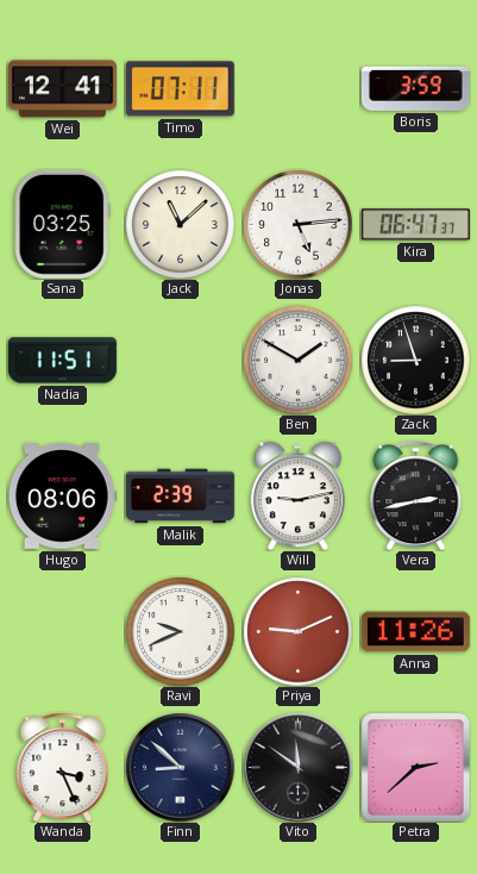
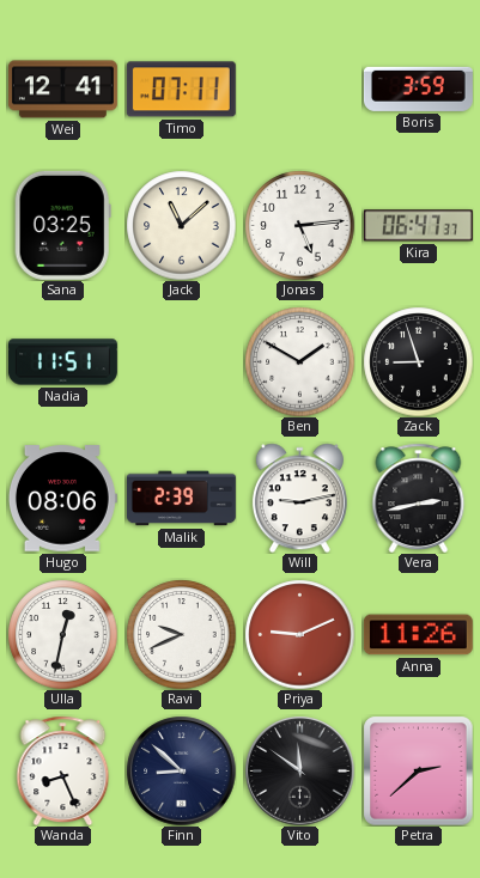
Ulla: none -> 12:32
Wanda: 3:26 -> 8:26
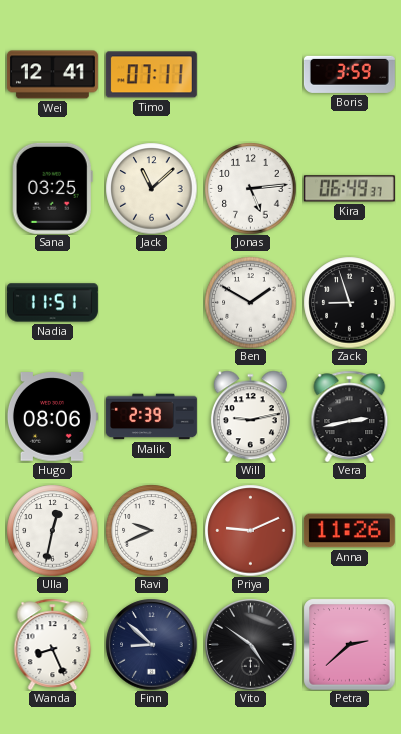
Kira: 06:47 -> 06:49
Vito: 11:51 -> 4:51
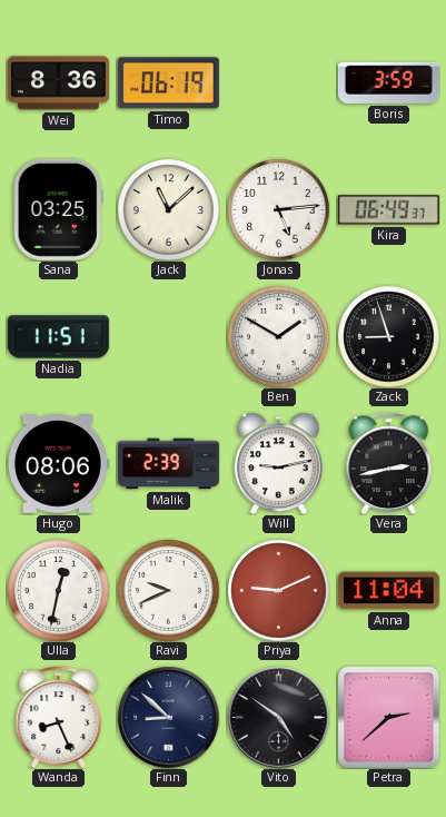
Wei: 12:41 -> 8:36
Timo: 07:11 -> 06:19
Anna: 11:26 -> 11:04
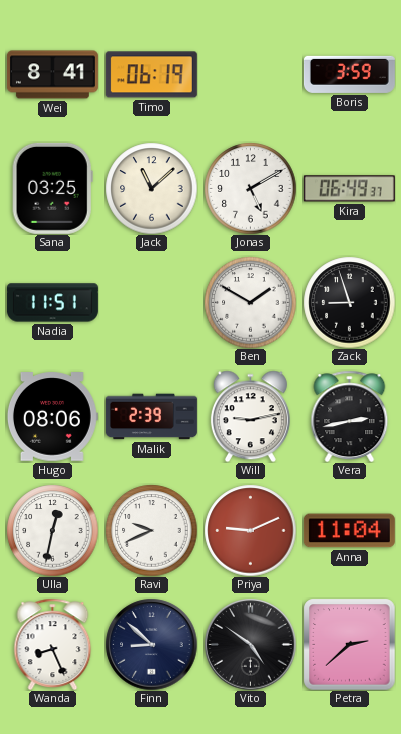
Wei: 8:36 -> 8:41
Jonas: 5:14 -> 5:10
